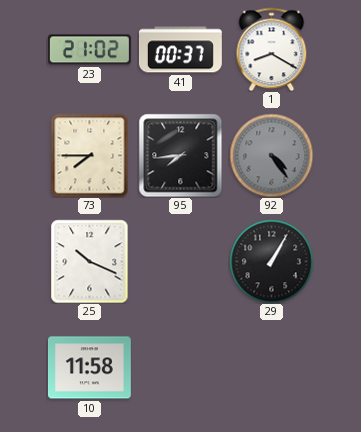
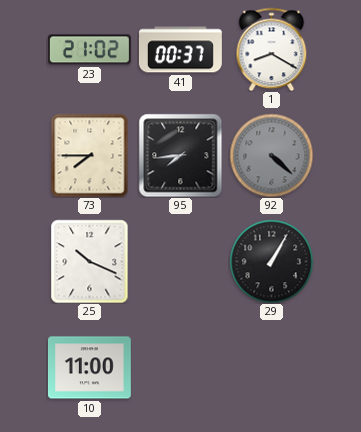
92: 4:24 -> 4:22
10: 11:58 -> 11:00
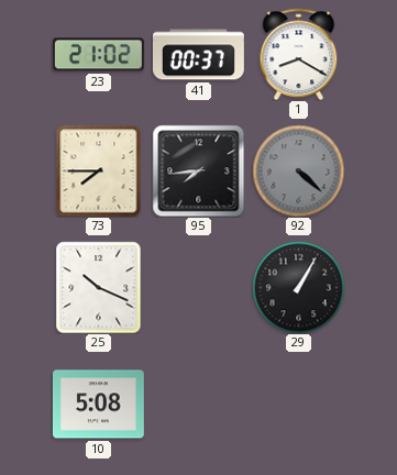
10: 11:00 -> 5:08
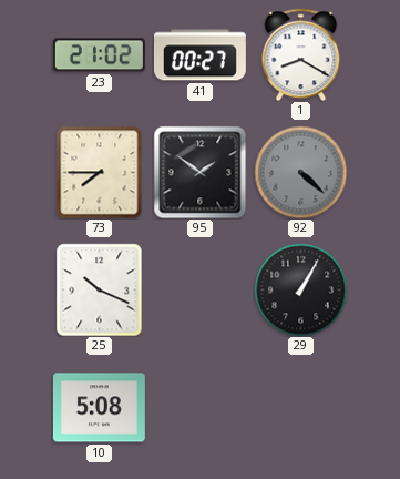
41: 00:37 -> 00:27
95: 7:44 -> 1:51
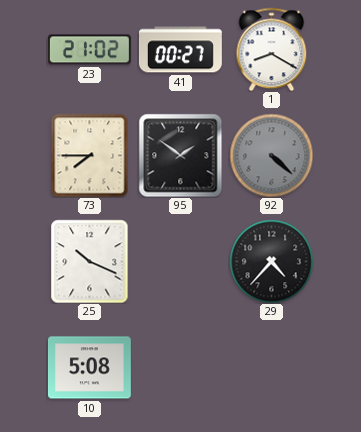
29: 1:05 -> 4:37
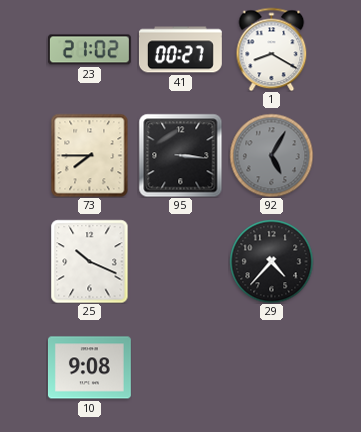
95: 1:51 -> 3:16
92: 4:22 -> 5:05
10: 5:08 -> 9:08
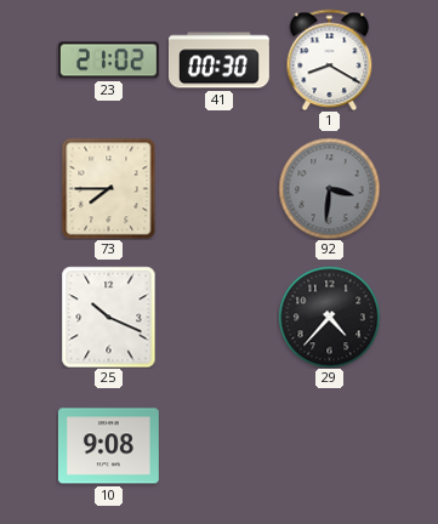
41: 00:27 -> 00:30
95: 3:16 -> none
92: 5:05 -> 3:31
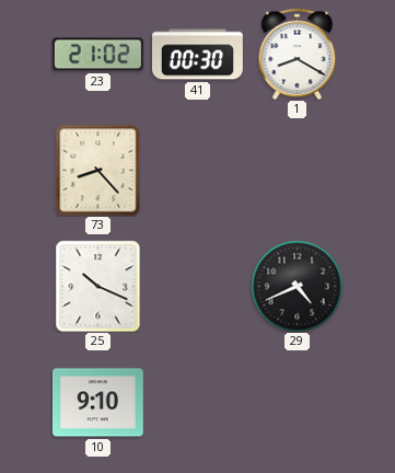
73: 7:45 -> 8:23
92: 3:31 -> none
29: 4:37 -> 4:41
10: 9:08 -> 9:10
